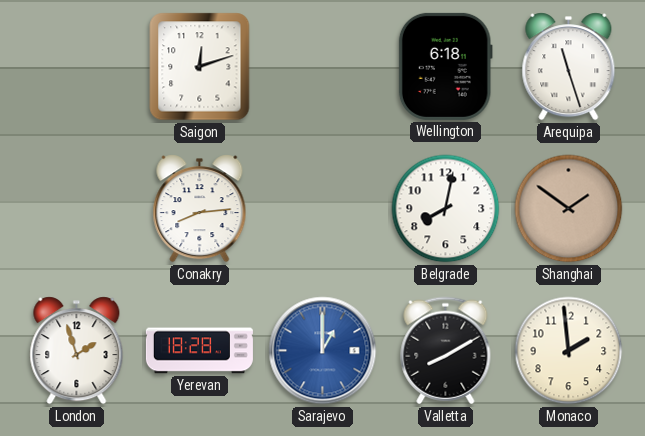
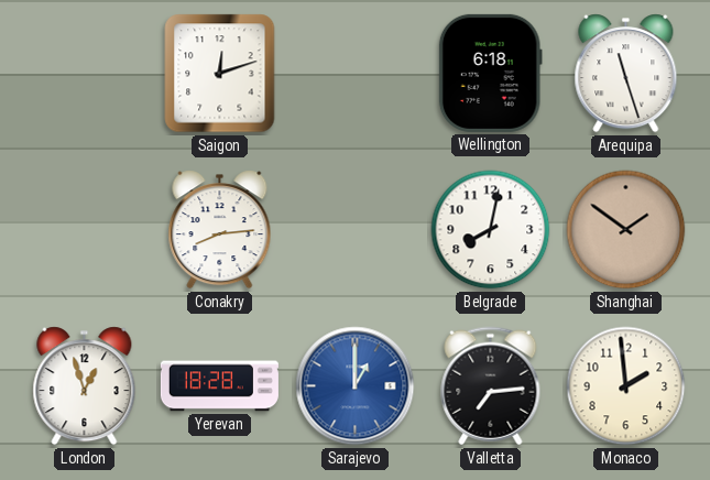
London: 1:57 -> 12:57
Valletta: 8:10 -> 7:14
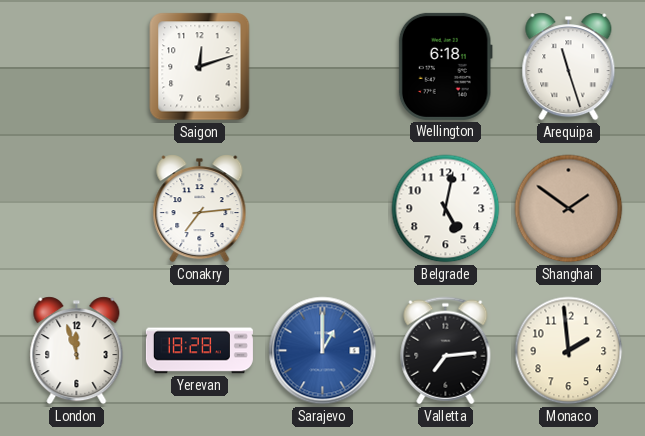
Conakry: 8:14 -> 7:14
Belgrade: 8:02 -> 5:02
London: 12:57 -> 11:57
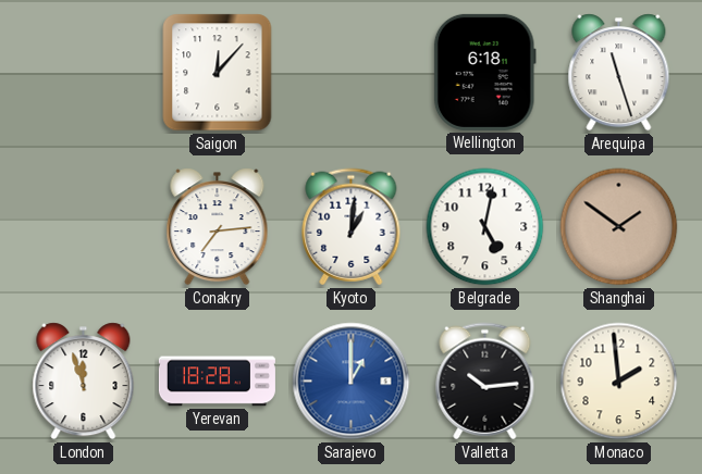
Saigon: 12:12 -> 12:07
Kyoto: none -> 1:01
Valletta: 7:14 -> 10:14
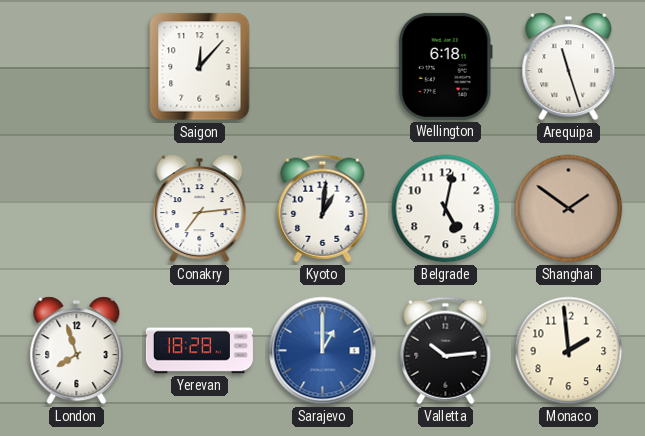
London: 11:57 -> 7:57
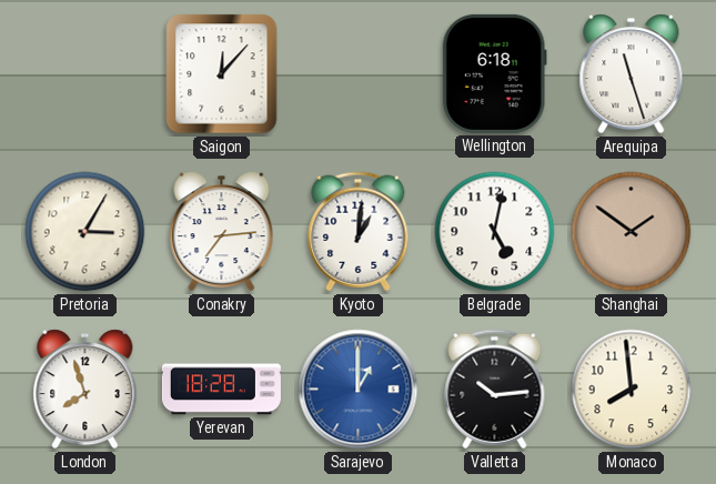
Pretoria: none -> 3:05
Monaco: 1:59 -> 7:59
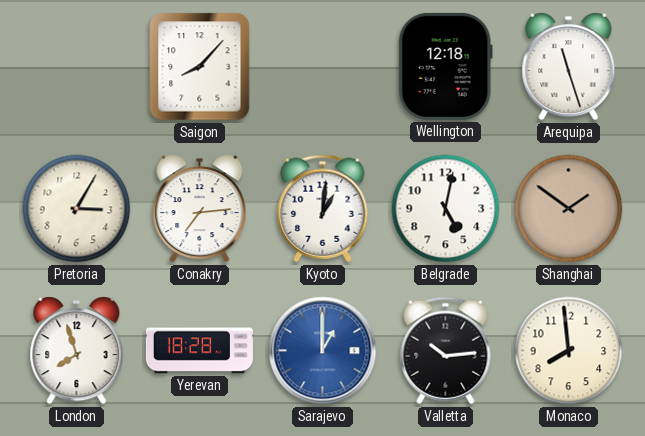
Saigon: 12:07 -> 8:07
Wellington: 6:18 -> 12:18
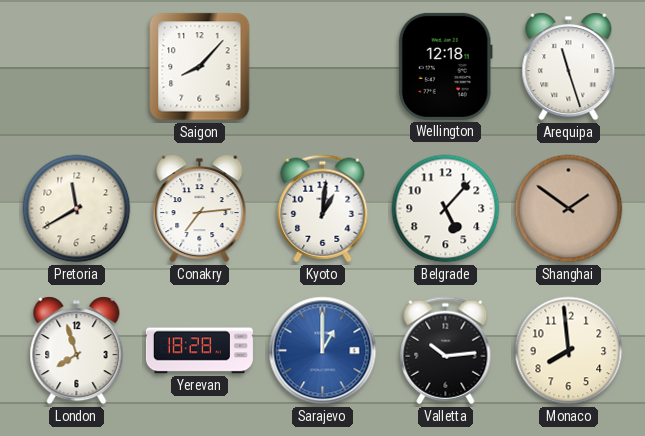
Pretoria: 3:05 -> 11:40
Belgrade: 5:02 -> 5:07
